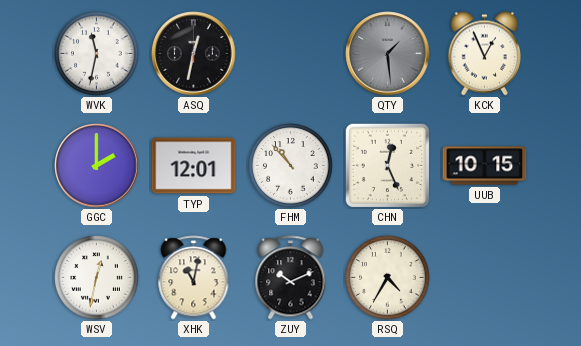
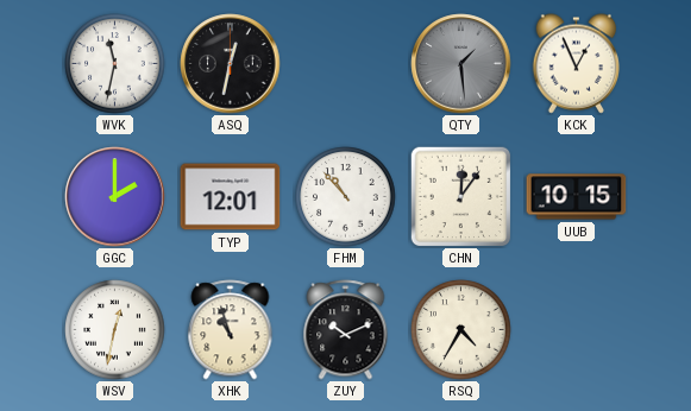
CHN: 12:26 -> 12:06
XHK: 11:02 -> 10:57
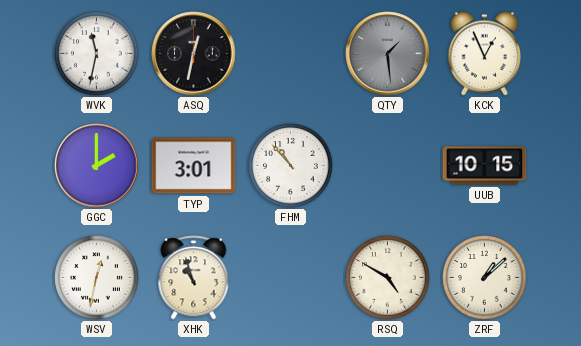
TYP: 12:01 -> 3:01
CHN: 12:06 -> none
ZUY: 10:11 -> none
RSQ: 4:35 -> 4:50
ZRF: none -> 1:08
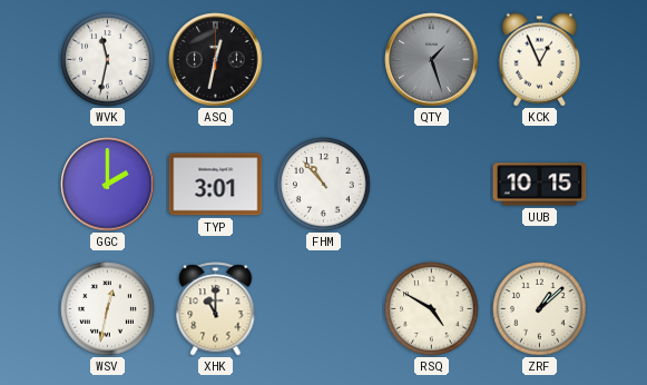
QTY: 1:29 -> 1:27
XHK: 10:57 -> 11:00
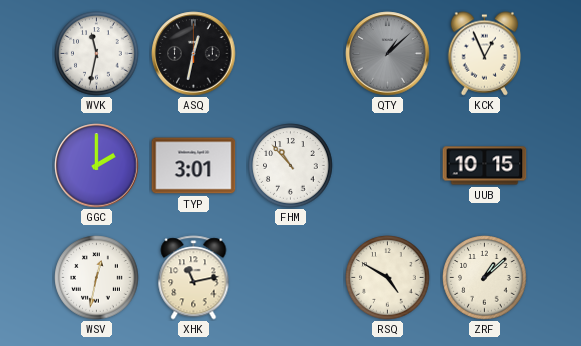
QTY: 1:27 -> 1:08
XHK: 11:00 -> 11:13
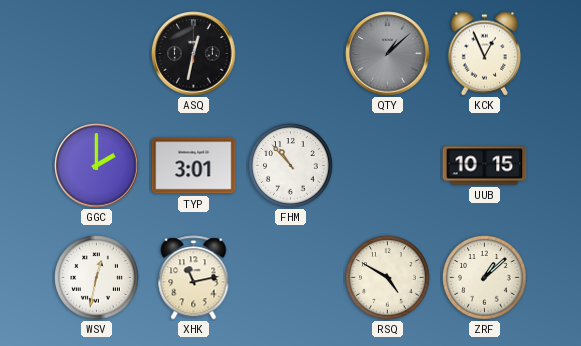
WVK: 11:32 -> none
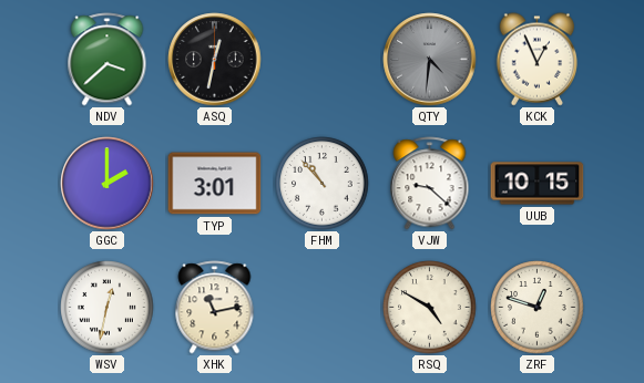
NDV: none -> 3:38
QTY: 1:08 -> 4:31
VJW: none -> 9:22
ZRF: 1:08 -> 12:48
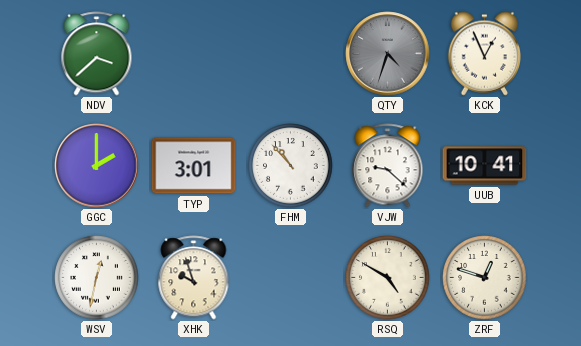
ASQ: 12:32 -> none
QTY: 4:31 -> 4:33
UUB: 10:15 -> 10:41
XHK: 11:13 -> 9:57
